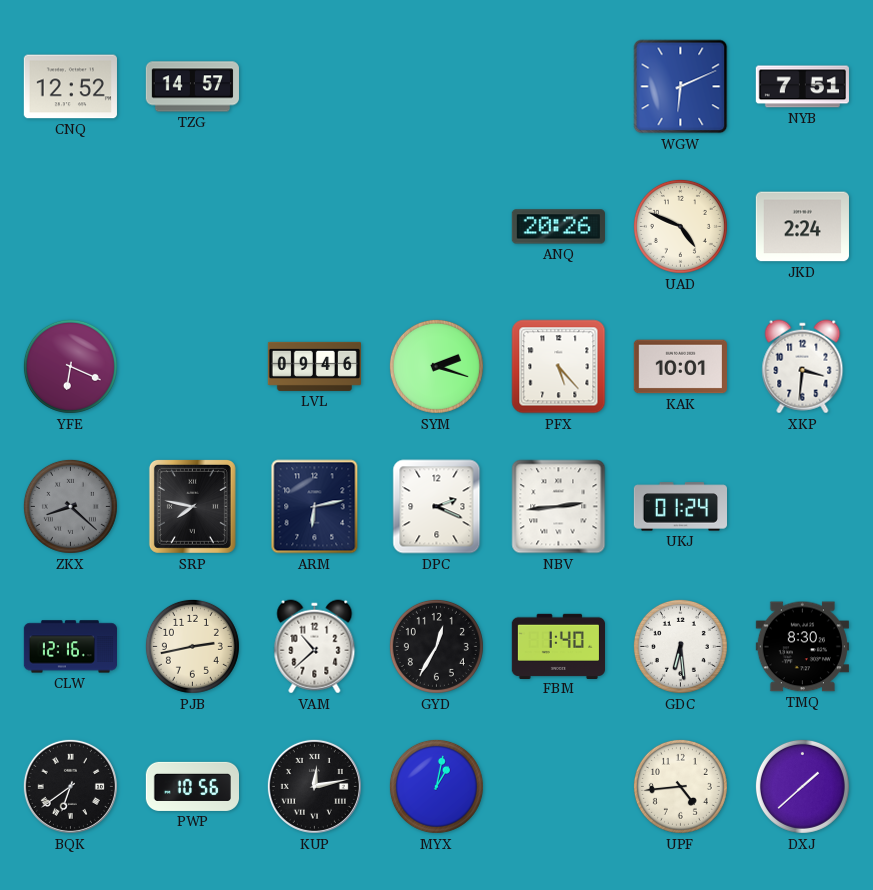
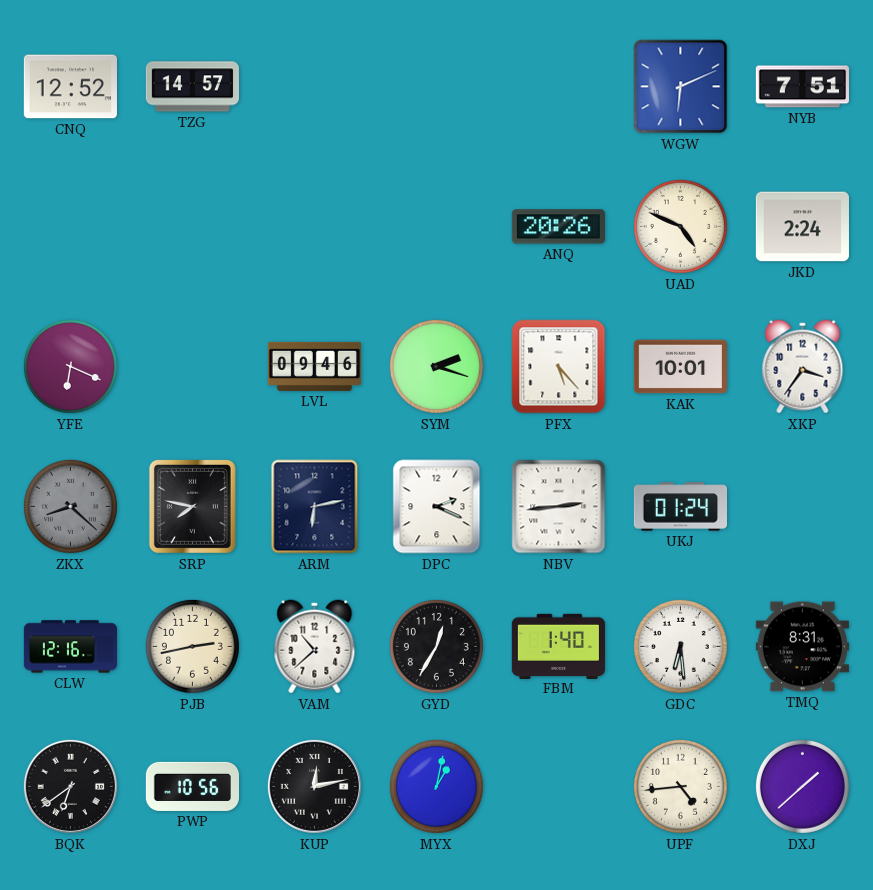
XKP: 3:31 -> 3:36
TMQ: 8:30 -> 8:31
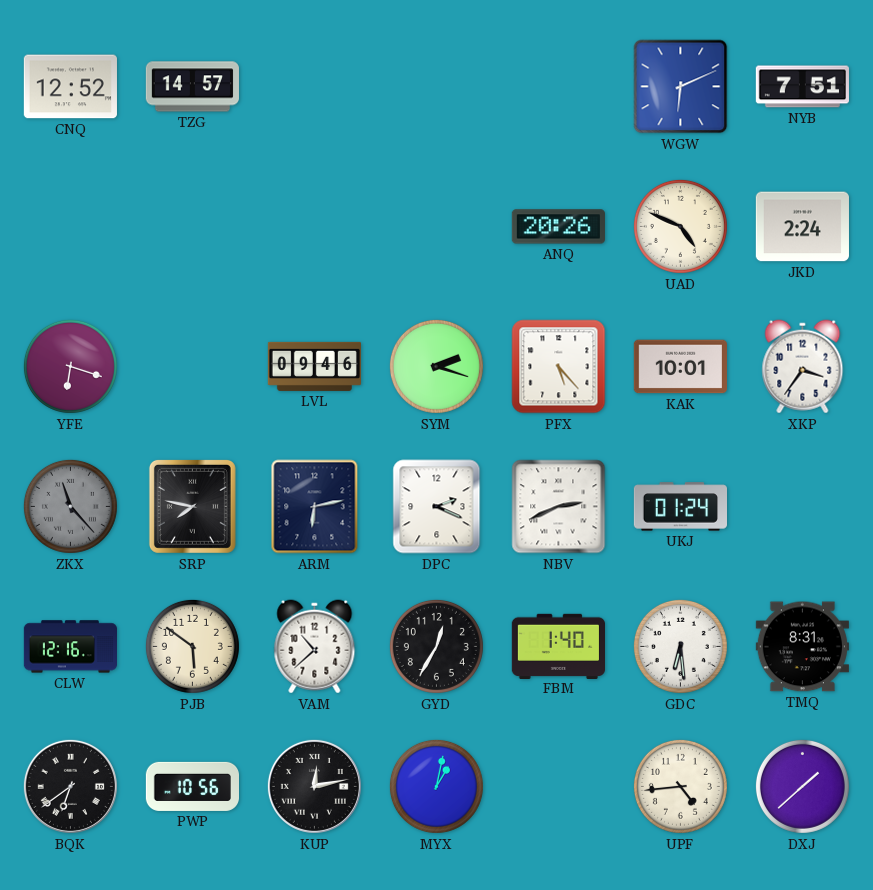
YFE: 6:19 -> 6:18
ZKX: 8:22 -> 11:23
NBV: 2:44 -> 2:41
PJB: 2:43 -> 5:51
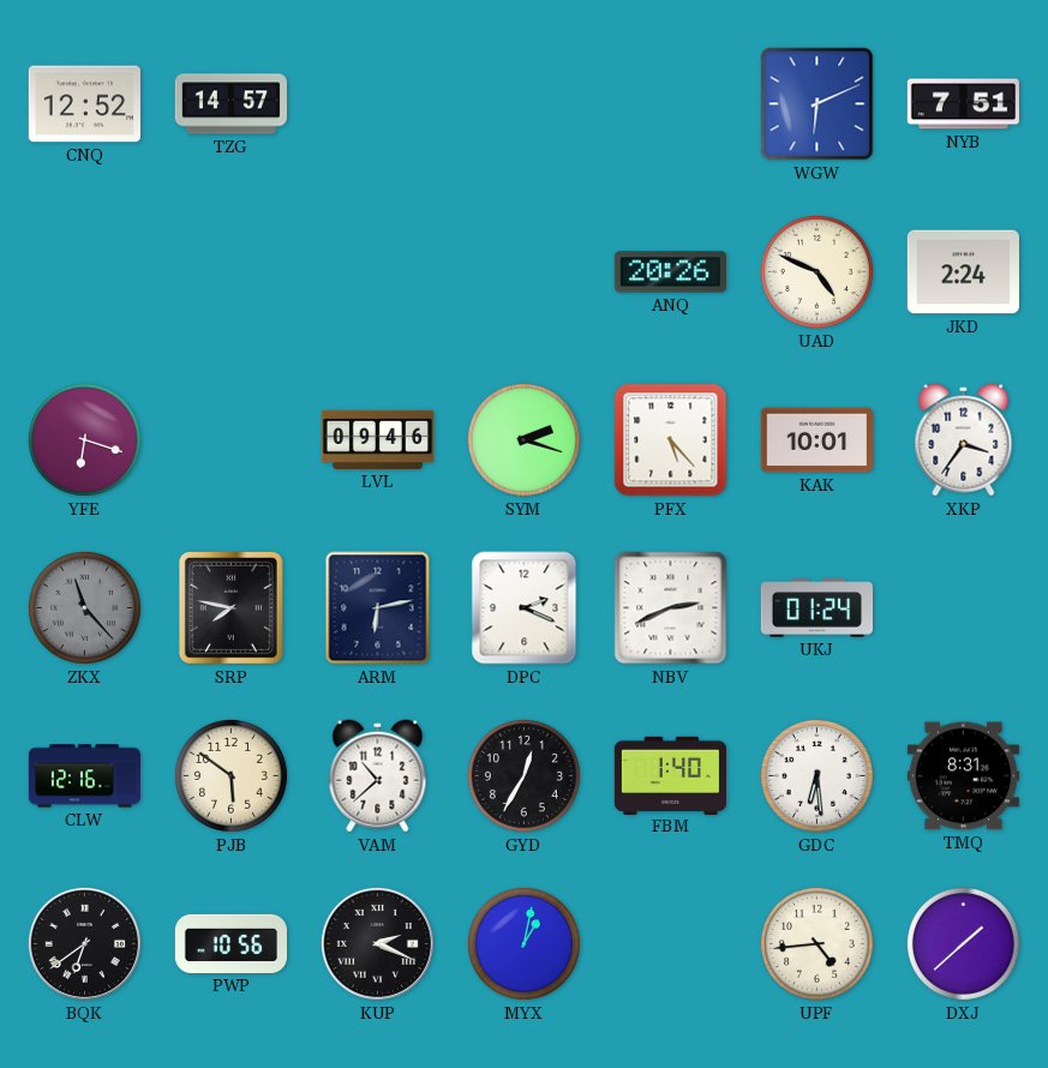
KUP: 12:13 -> 2:19
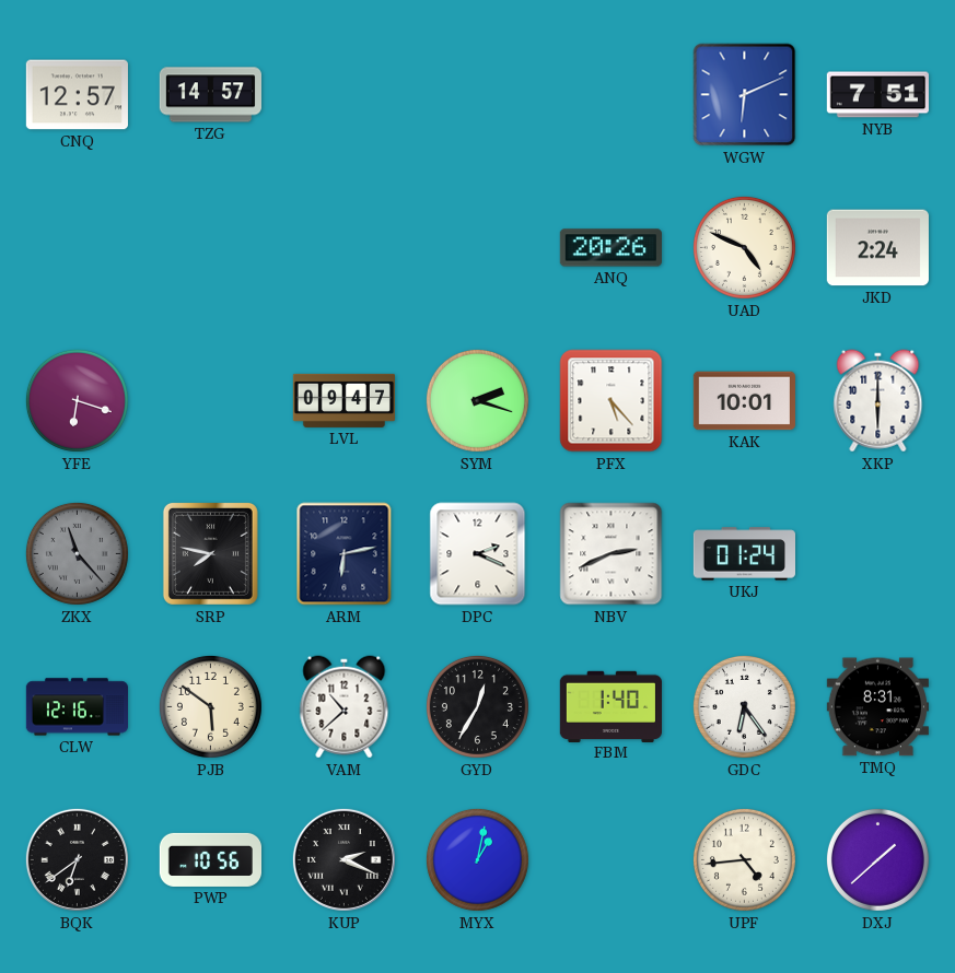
CNQ: 12:52 -> 12:57
LVL: 09:46 -> 09:47
XKP: 3:36 -> 6:00
GDC: 6:29 -> 6:24
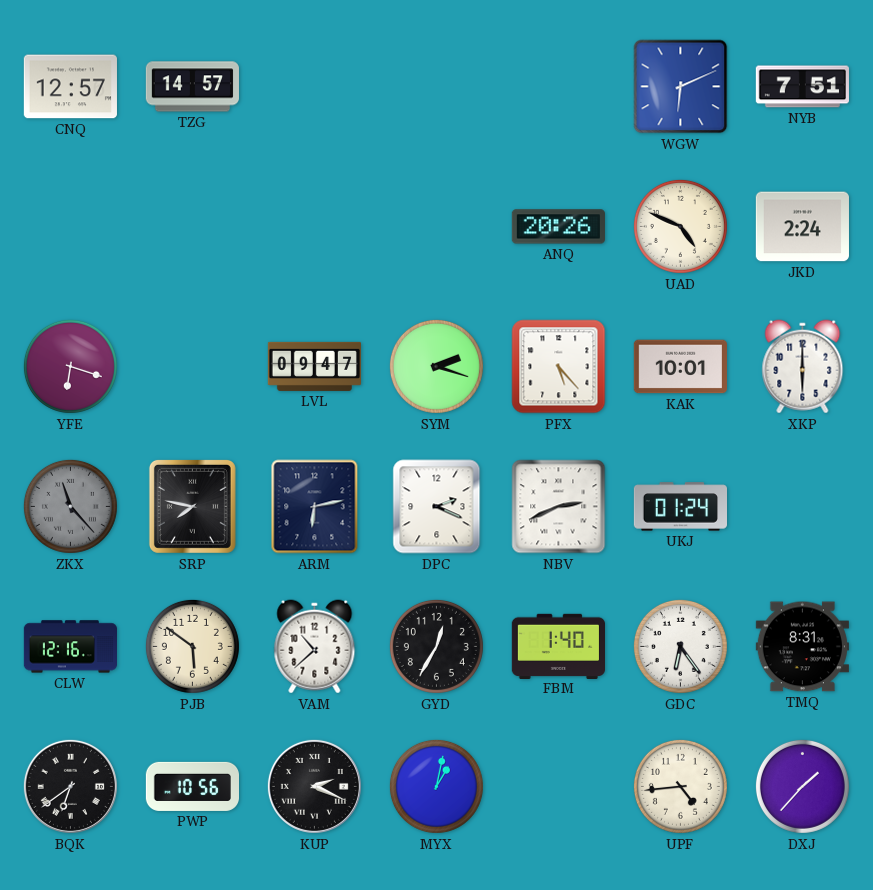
DXJ: 1:38 -> 1:37
